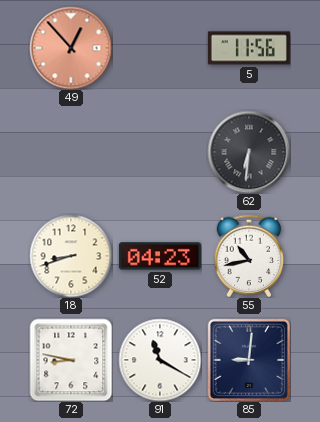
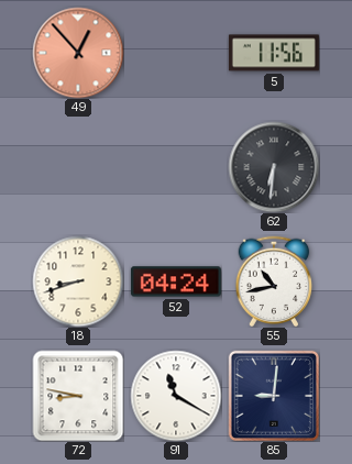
52: 04:23 -> 04:24
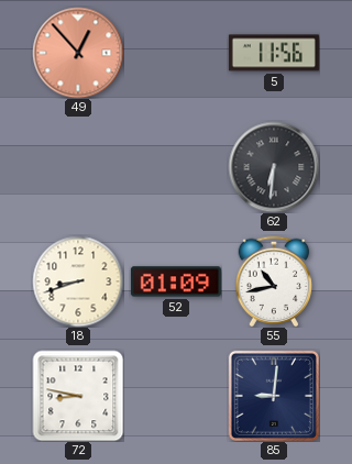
52: 04:24 -> 01:09
91: 11:20 -> none
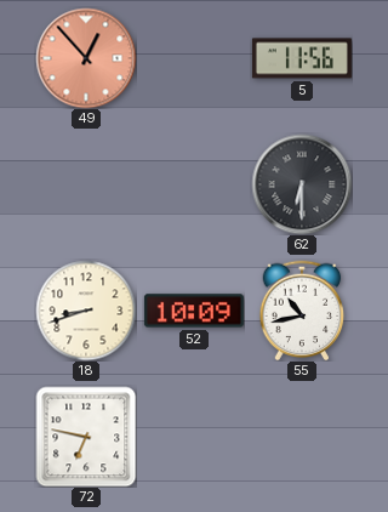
62: 6:31 -> 6:30
52: 01:09 -> 10:09
72: 8:47 -> 6:47
85: 9:01 -> none
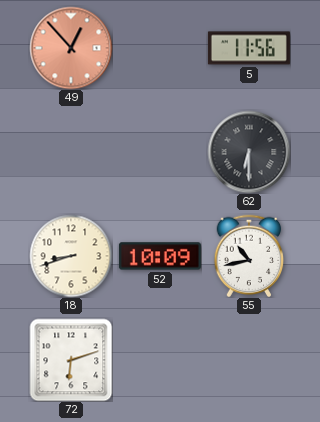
72: 6:47 -> 6:12
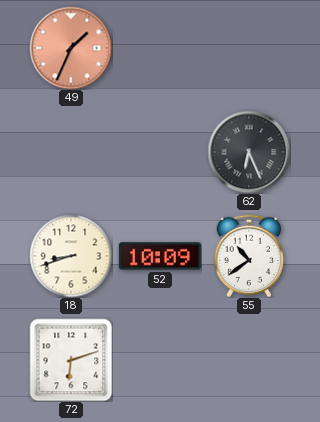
49: 12:53 -> 1:34
5: 11:56 -> none
62: 6:30 -> 6:26
55: 10:43 -> 10:39
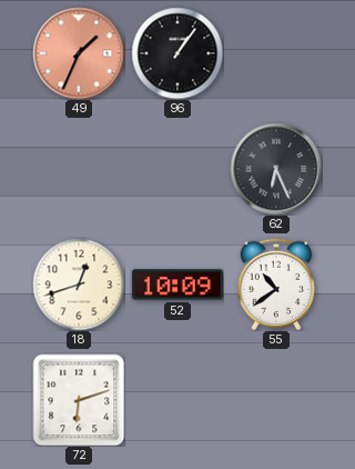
96: none -> 1:06
18: 8:42 -> 12:42
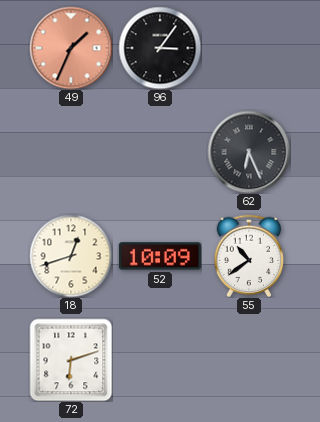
96: 1:06 -> 3:06
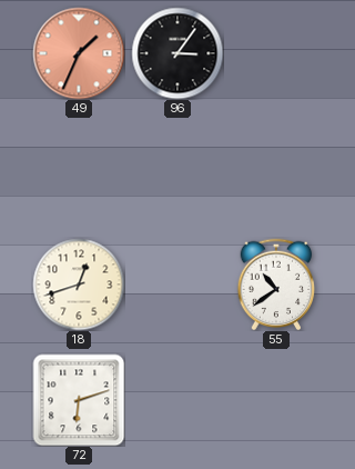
62: 6:26 -> none
52: 10:09 -> none
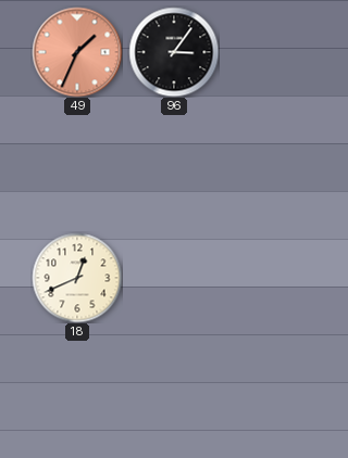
18: 12:42 -> 12:41
55: 10:39 -> none
72: 6:12 -> none
